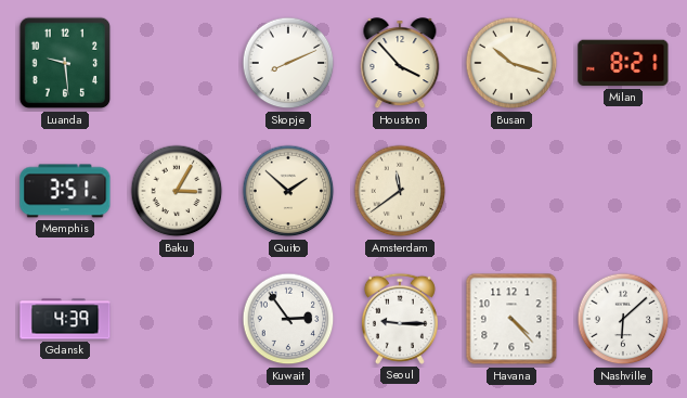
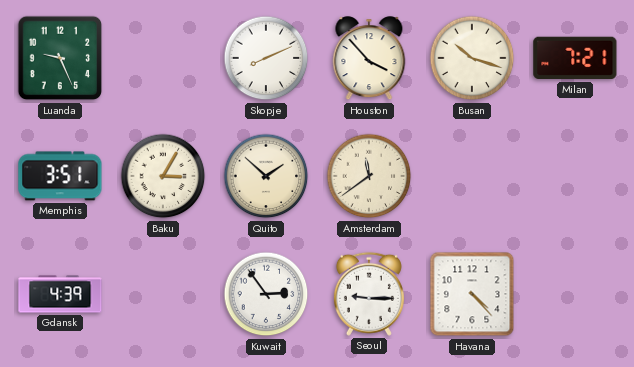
Luanda: 9:29 -> 9:26
Milan: 8:21 -> 7:21
Nashville: 6:08 -> none
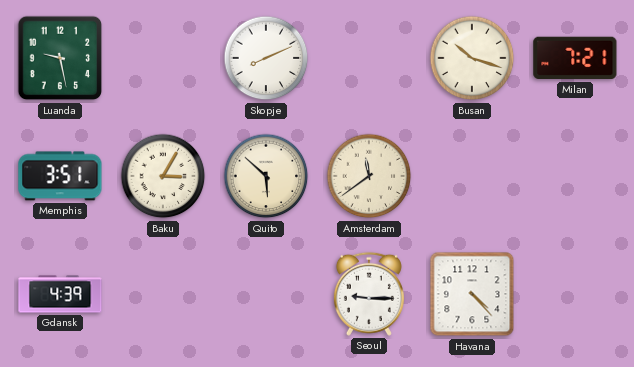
Luanda: 9:26 -> 9:28
Houston: 3:53 -> none
Quito: 1:52 -> 5:52
Kuwait: 2:54 -> none
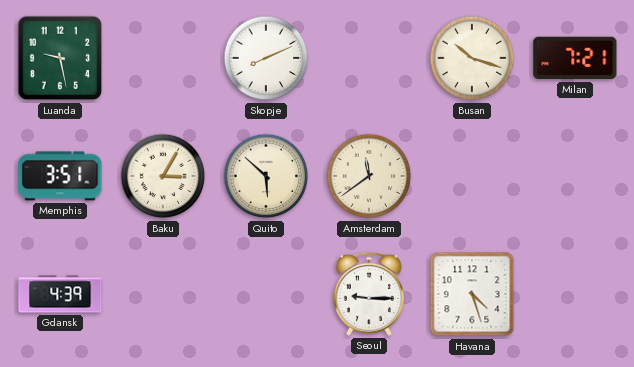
Havana: 4:23 -> 4:27
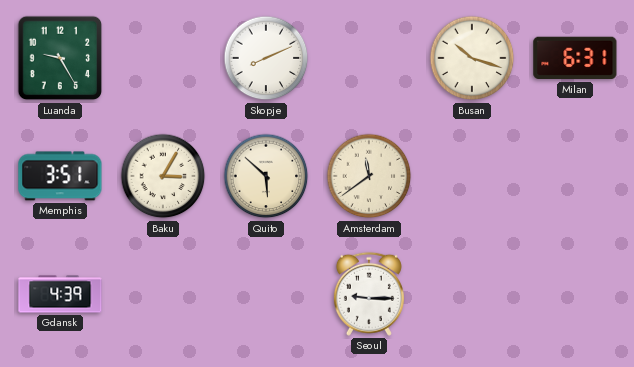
Luanda: 9:28 -> 9:25
Milan: 7:21 -> 6:31
Havana: 4:27 -> none
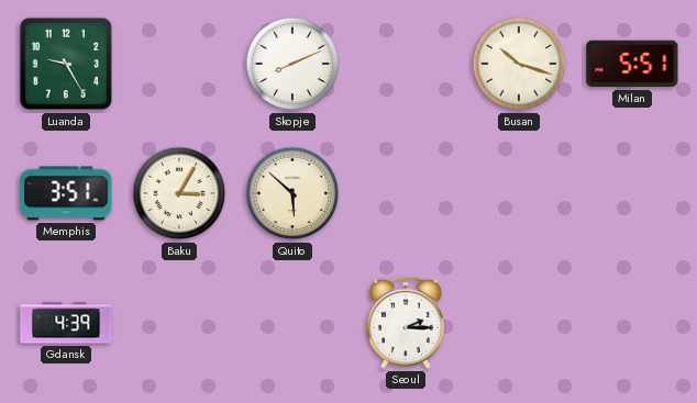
Milan: 6:31 -> 5:51
Amsterdam: 11:39 -> none
Seoul: 9:15 -> 2:15
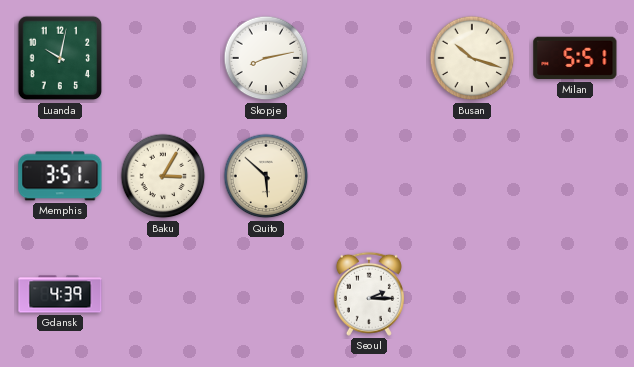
Luanda: 9:25 -> 10:02
Skopje: 8:11 -> 8:13
